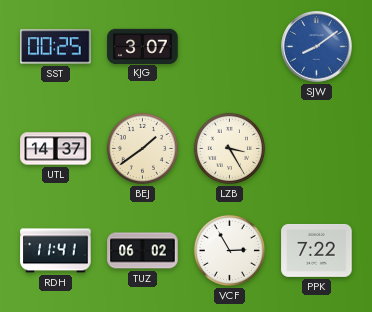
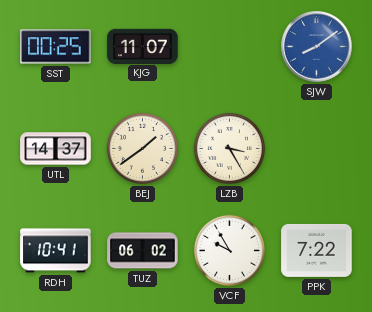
KJG: 3:07 -> 11:07
RDH: 11:41 -> 10:41
VCF: 2:55 -> 9:55
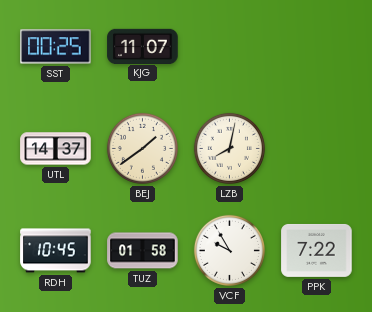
SJW: 8:09 -> none
LZB: 3:25 -> 8:02
RDH: 10:41 -> 10:45
TUZ: 06:02 -> 01:58
